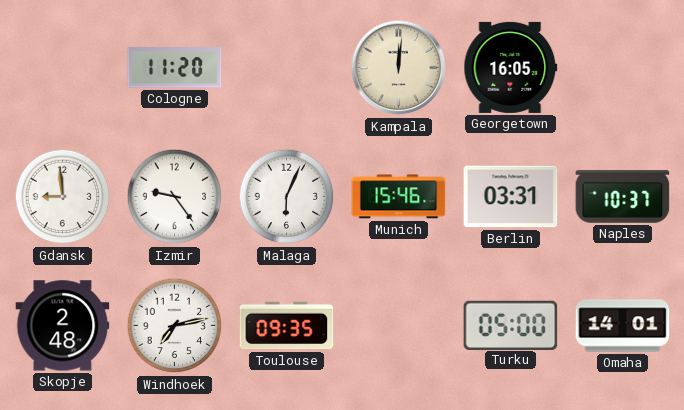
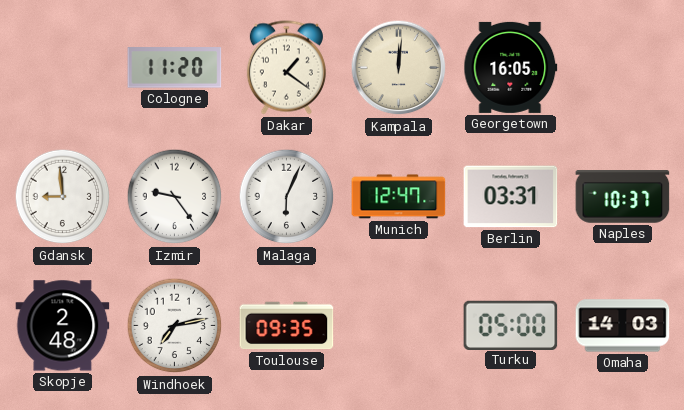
Dakar: none -> 1:21
Munich: 15:46 -> 12:47
Omaha: 14:01 -> 14:03
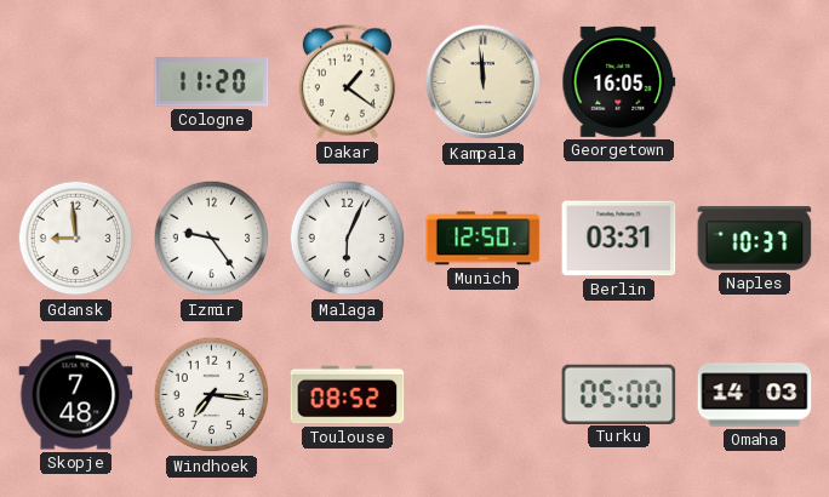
Kampala: 12:01 -> 11:59
Munich: 12:47 -> 12:50
Skopje: 2:48 -> 7:48
Windhoek: 7:13 -> 7:16
Toulouse: 09:35 -> 08:52
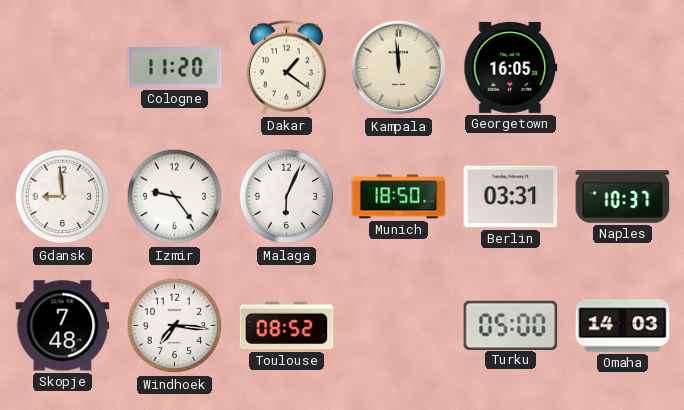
Munich: 12:50 -> 18:50
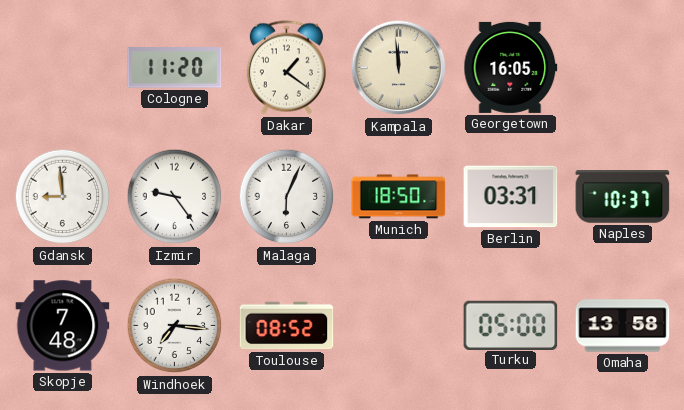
Omaha: 14:03 -> 13:58
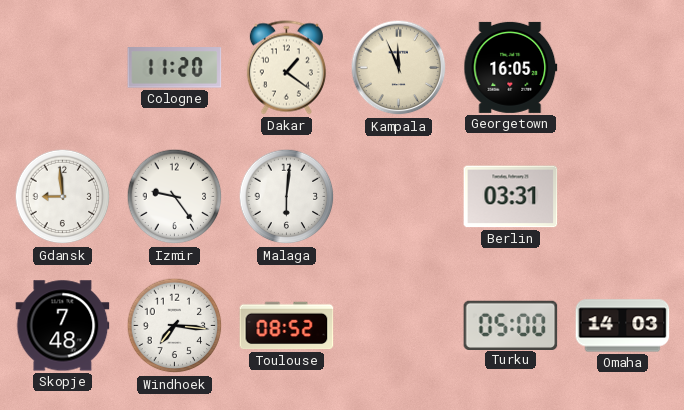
Kampala: 11:59 -> 11:56
Malaga: 6:04 -> 6:01
Munich: 18:50 -> none
Naples: 10:37 -> none
Omaha: 13:58 -> 14:03
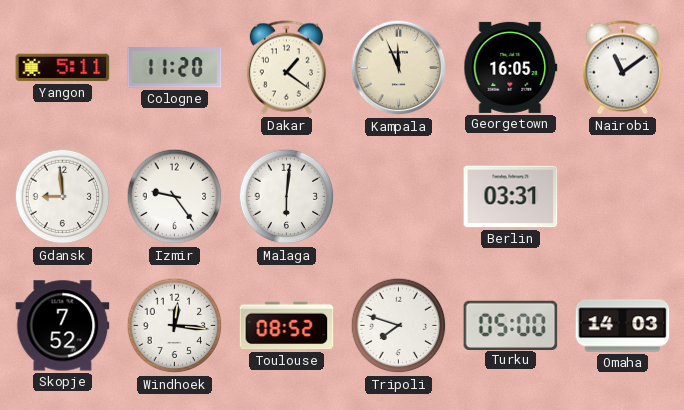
Yangon: none -> 5:11
Nairobi: none -> 11:09
Skopje: 7:48 -> 7:52
Windhoek: 7:16 -> 12:16
Tripoli: none -> 7:48
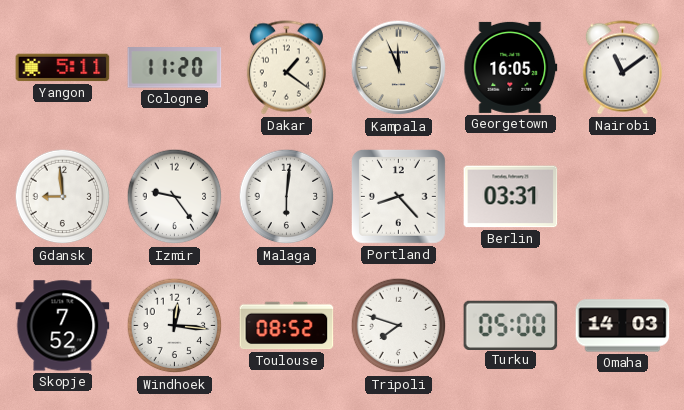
Portland: none -> 8:23
